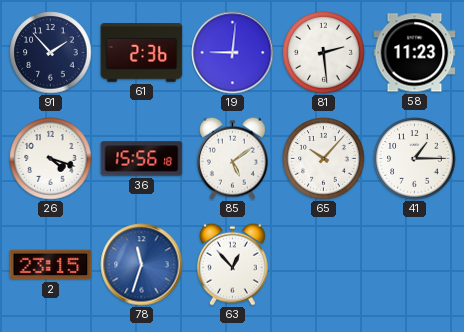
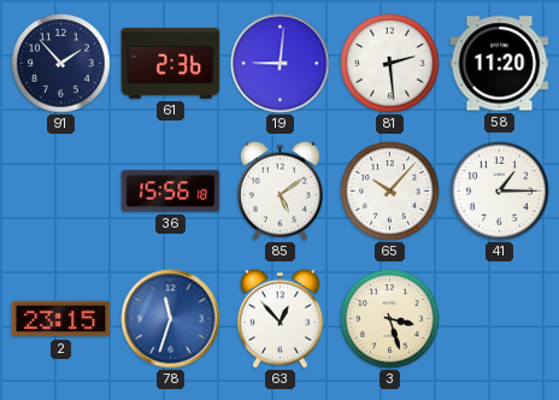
58: 11:23 -> 11:20
26: 4:18 -> none
3: none -> 3:27
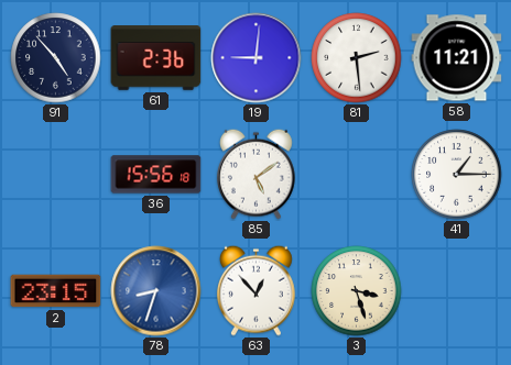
91: 1:53 -> 4:53
58: 11:20 -> 11:21
65: 10:07 -> none
78: 11:33 -> 8:33
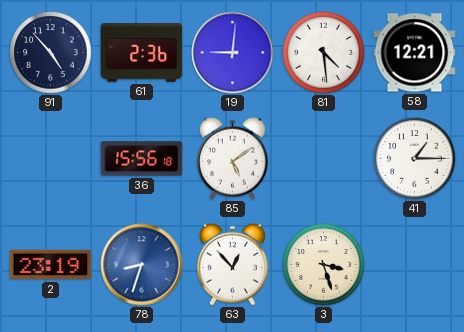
81: 2:29 -> 4:29
58: 11:21 -> 12:21
2: 23:15 -> 23:19
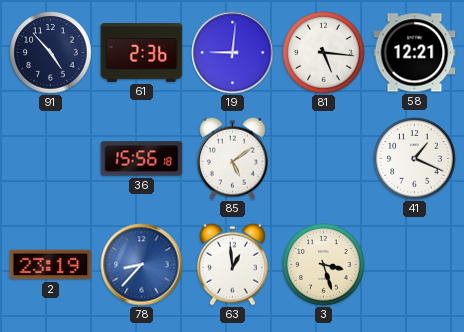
81: 4:29 -> 5:16
41: 1:15 -> 1:19
78: 8:33 -> 8:37
63: 12:53 -> 12:59
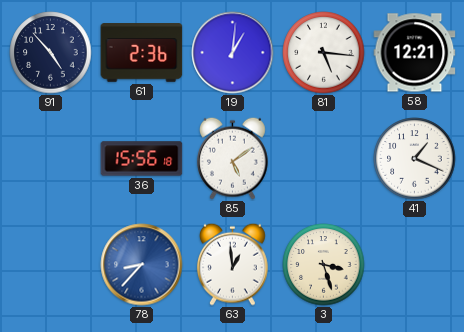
19: 9:01 -> 1:01
2: 23:19 -> none
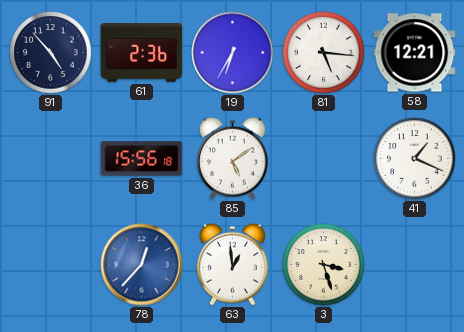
19: 1:01 -> 6:35
78: 8:37 -> 12:37
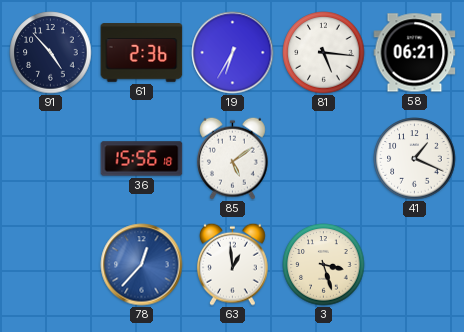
58: 12:21 -> 06:21
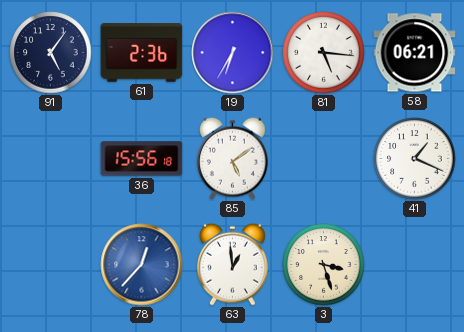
91: 4:53 -> 5:06
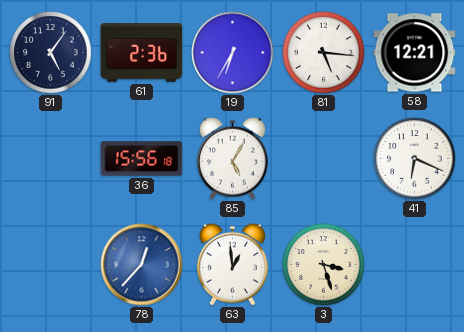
58: 06:21 -> 12:21
85: 5:09 -> 5:05
41: 1:19 -> 6:19
